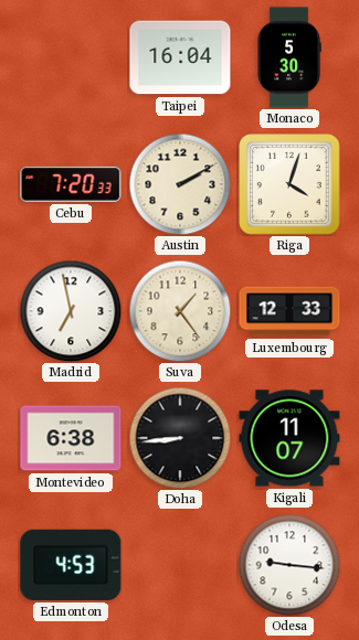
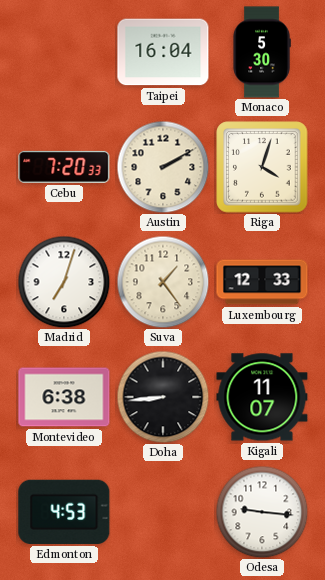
Madrid: 6:58 -> 7:03
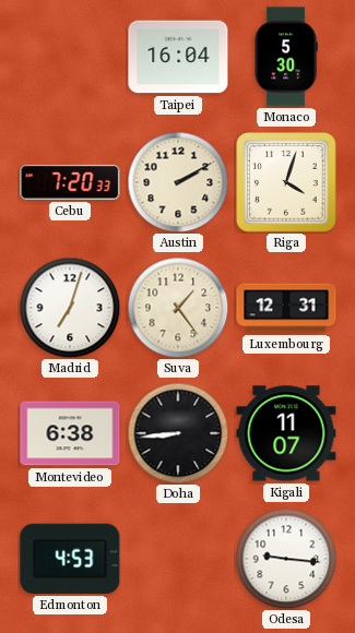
Luxembourg: 12:33 -> 12:31
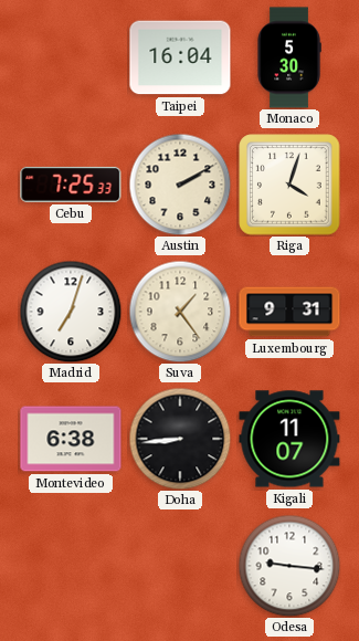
Cebu: 7:20 -> 7:25
Luxembourg: 12:31 -> 9:31
Edmonton: 4:53 -> none
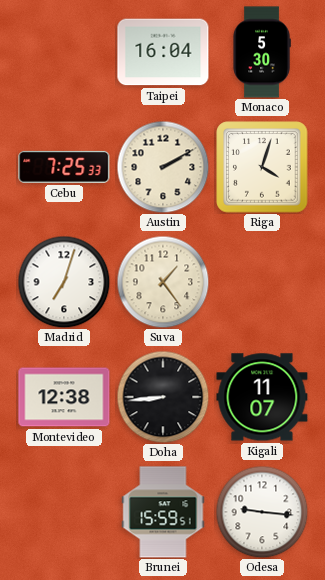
Luxembourg: 9:31 -> none
Montevideo: 6:38 -> 12:38
Brunei: none -> 15:59
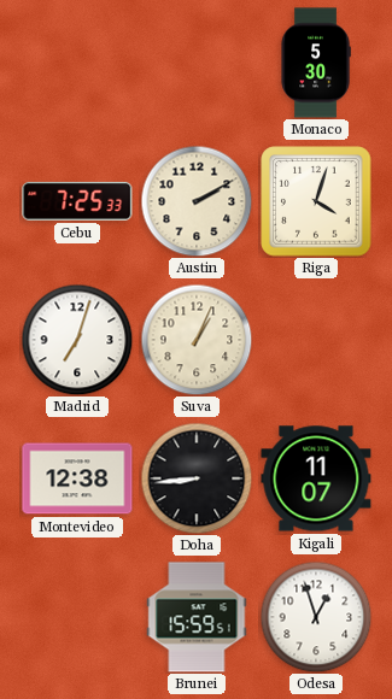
Taipei: 16:04 -> none
Suva: 1:24 -> 1:04
Odesa: 9:16 -> 12:57
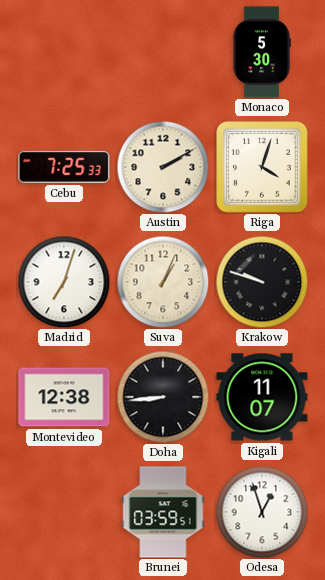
Krakow: none -> 9:48
Brunei: 15:59 -> 03:59
